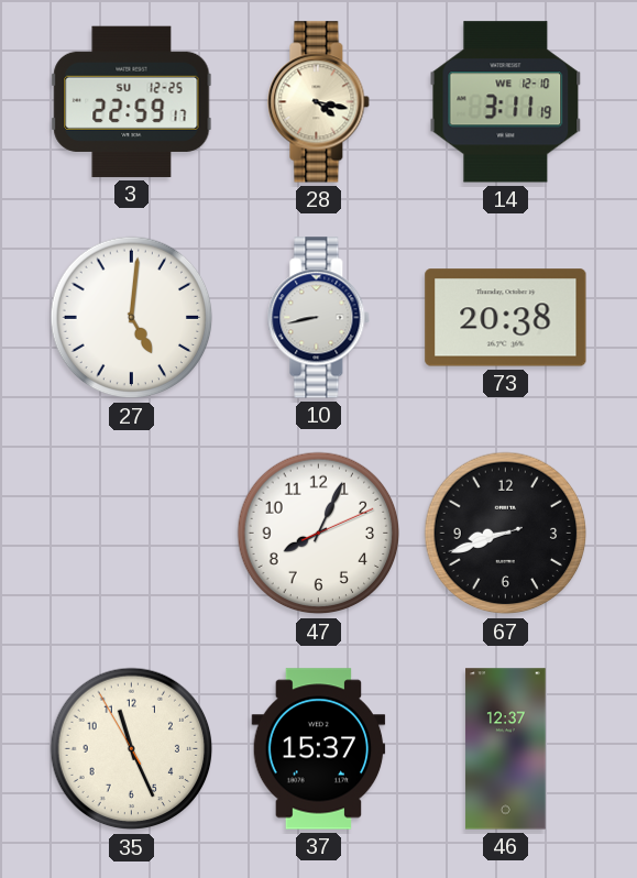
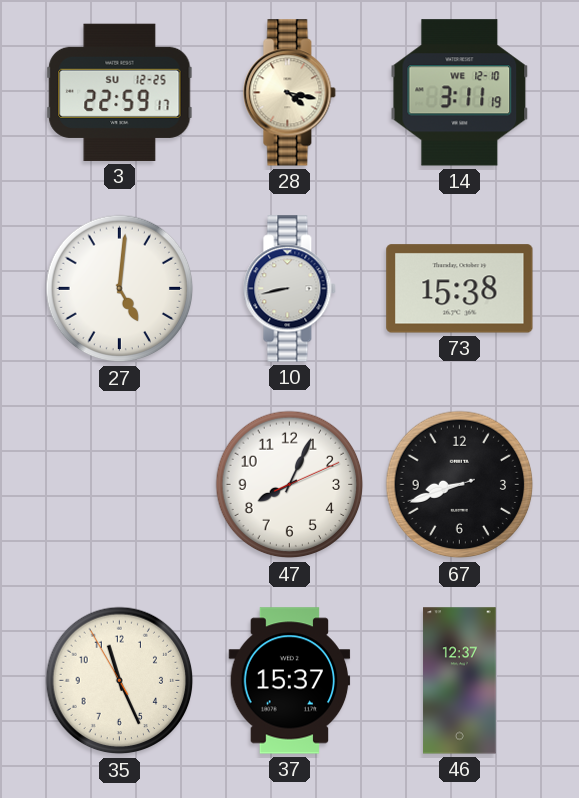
73: 20:38 -> 15:38
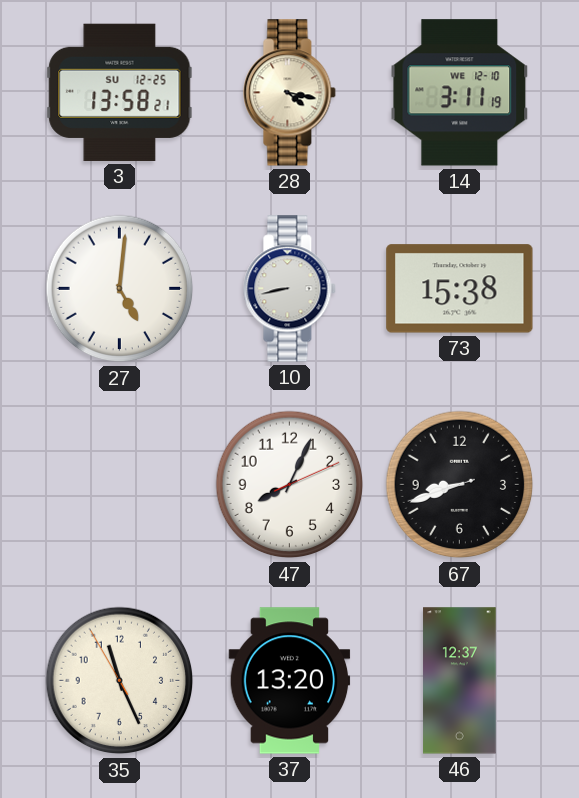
3: 22:59 -> 13:58
37: 15:37 -> 13:20
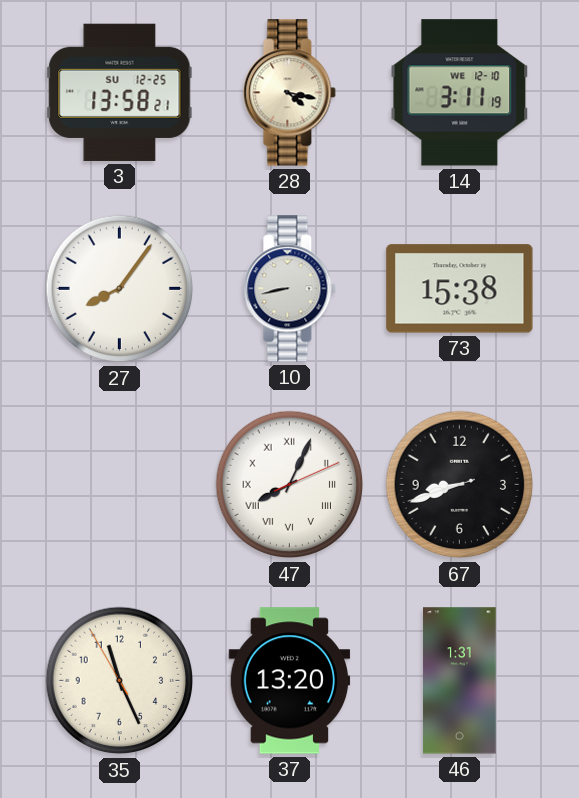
27: 5:01 -> 8:06
47 numerals: Arabic -> Roman
46: 12:37 -> 1:31
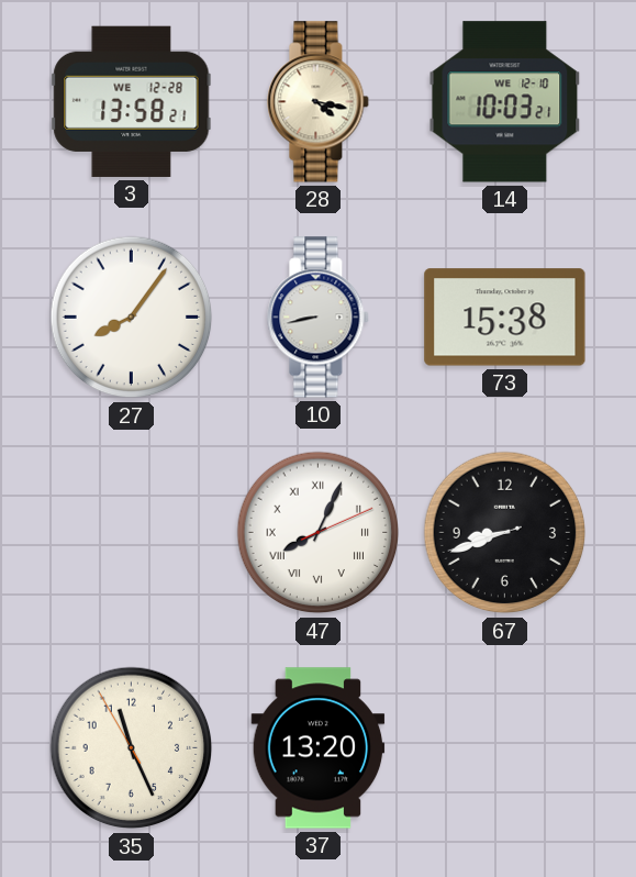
3 date: SU 12-25 -> WE 12-28
14: 3:11 -> 10:03
46: 1:31 -> none
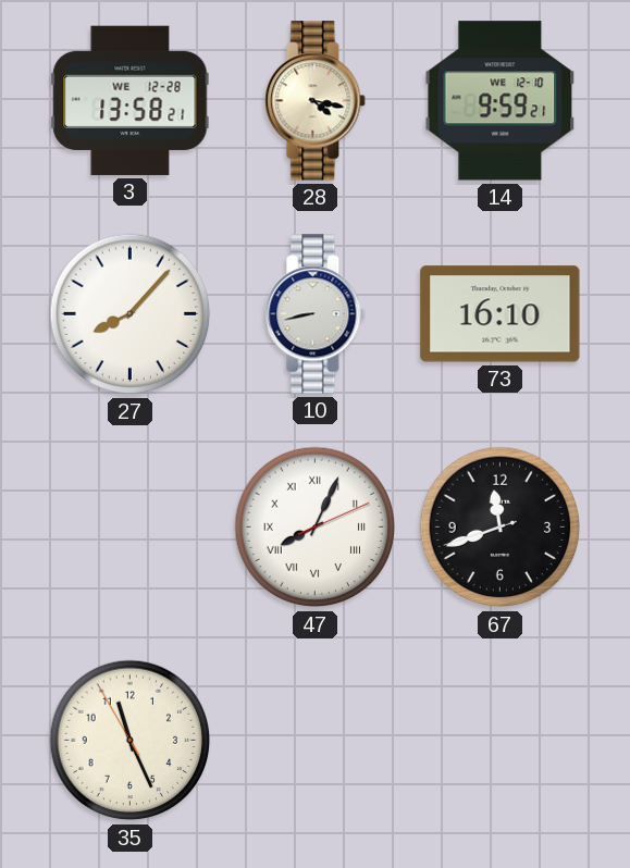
14: 10:03 -> 9:59
27: 8:06 -> 8:07
73: 15:38 -> 16:10
67: 8:41 -> 11:41
37: 13:20 -> none
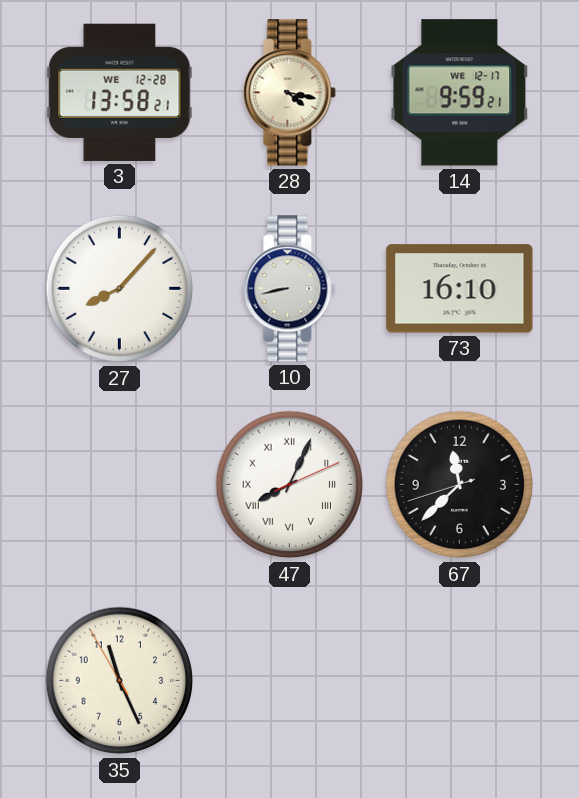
14 date: WE 12-10 -> WE 12-17
67: 11:41 -> 11:37
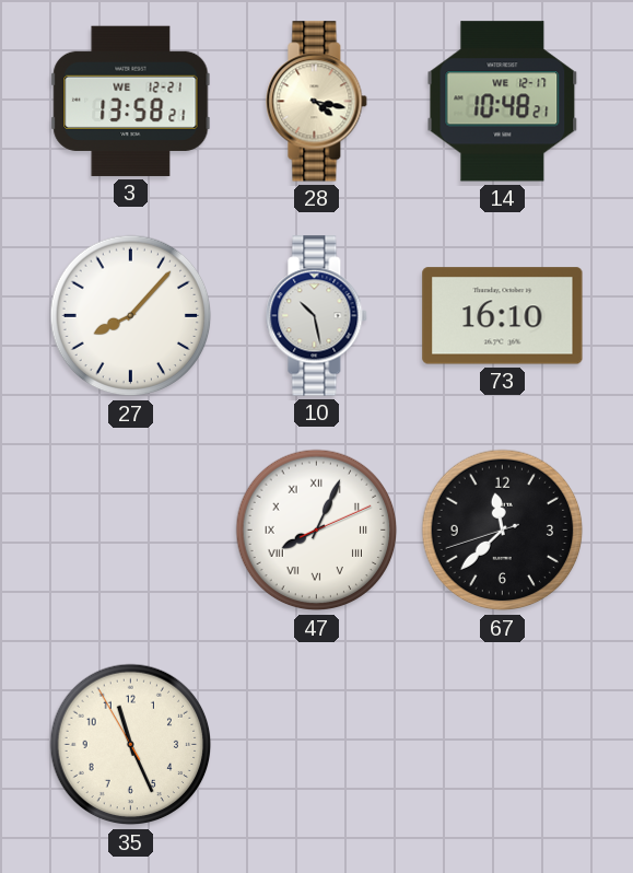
3 date: WE 12-28 -> WE 12-21
14: 9:59 -> 10:48
10: 8:43 -> 10:28
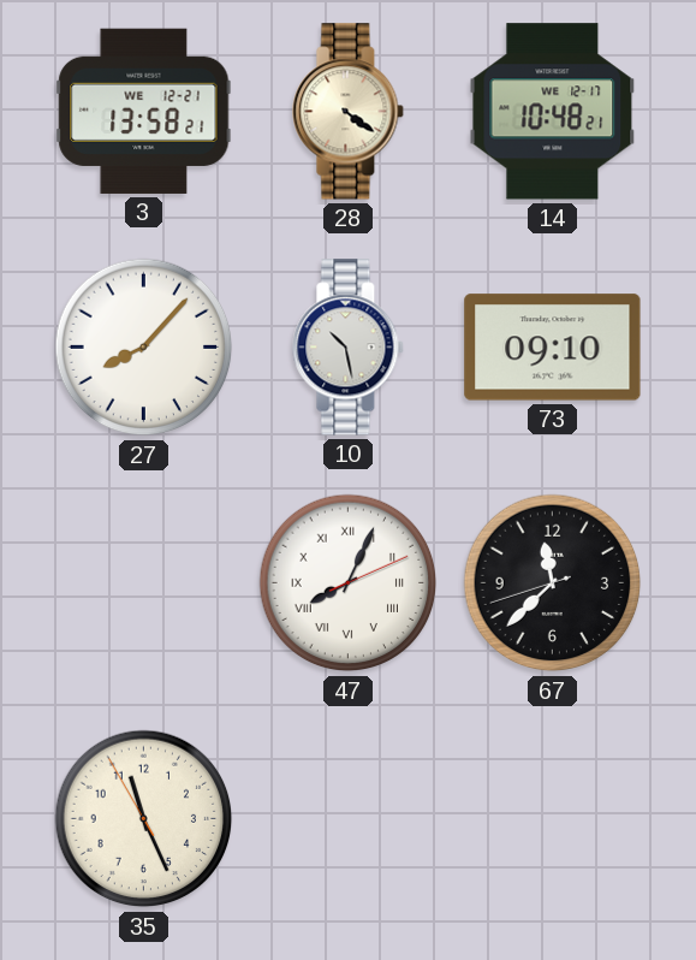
28: 4:17 -> 4:21
73: 16:10 -> 09:10
